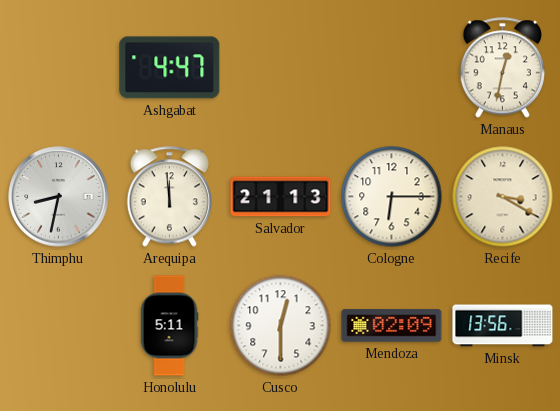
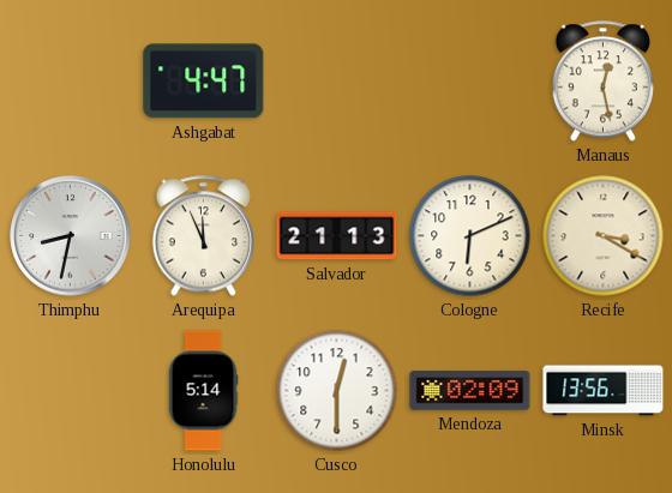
Manaus: 12:32 -> 12:28
Arequipa: 11:59 -> 11:56
Cologne: 6:15 -> 6:11
Honolulu: 5:11 -> 5:14
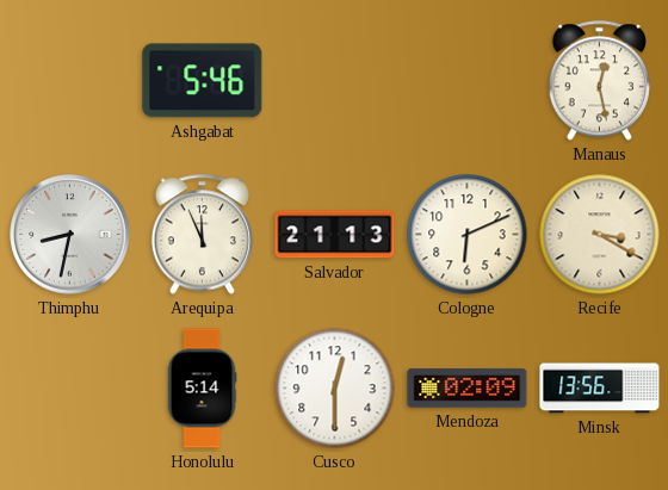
Ashgabat: 4:47 -> 5:46
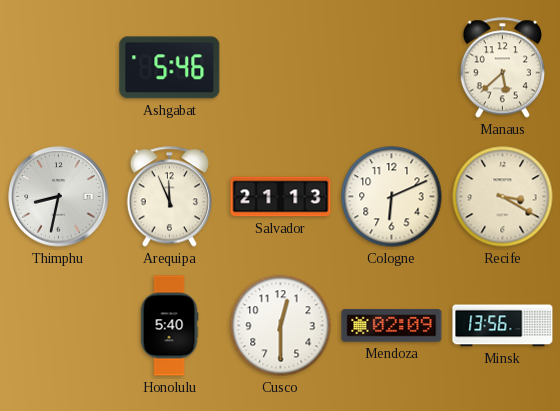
Manaus: 12:28 -> 5:38
Honolulu: 5:14 -> 5:40
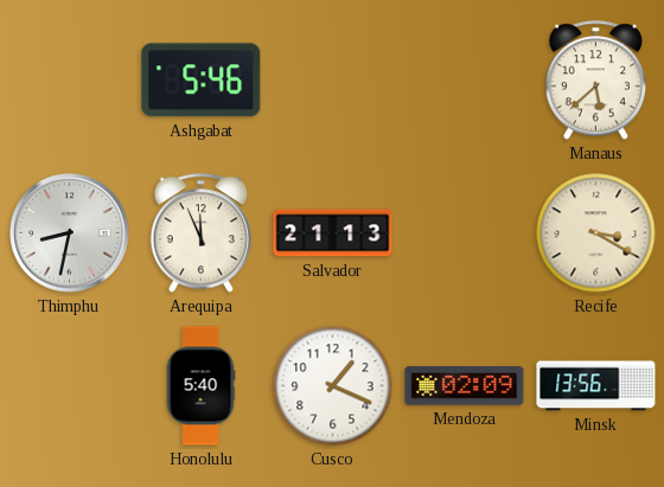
Cologne: 6:11 -> none
Cusco: 12:30 -> 1:19
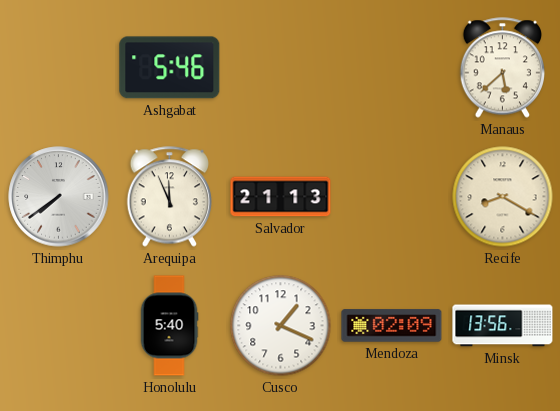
Thimphu: 8:32 -> 7:39
Recife: 3:20 -> 8:20
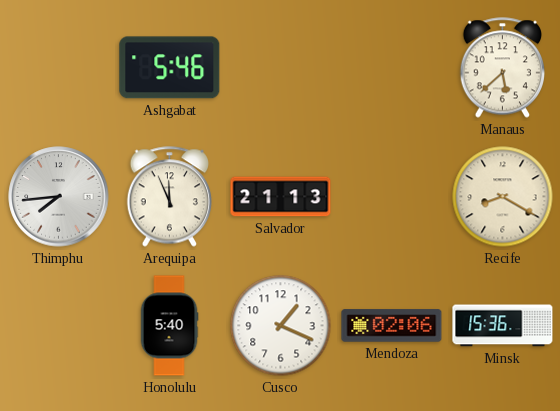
Thimphu: 7:39 -> 7:44
Mendoza: 02:09 -> 02:06
Minsk: 13:56 -> 15:36
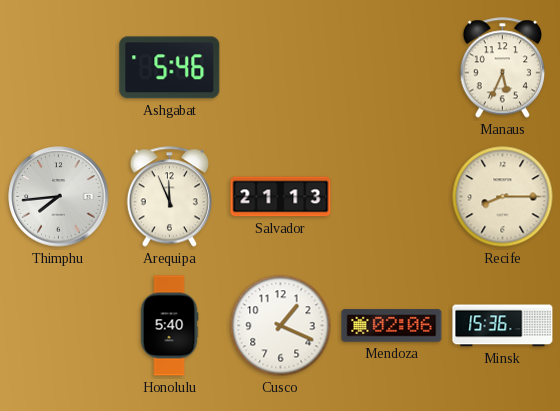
Manaus: 5:38 -> 5:34
Recife: 8:20 -> 8:15
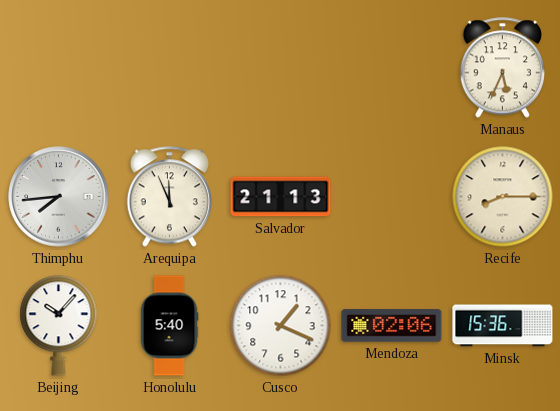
Ashgabat: 5:46 -> none
Beijing: none -> 10:07
